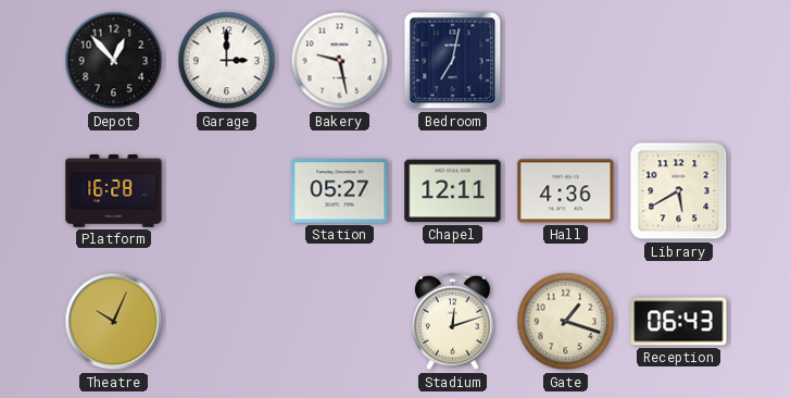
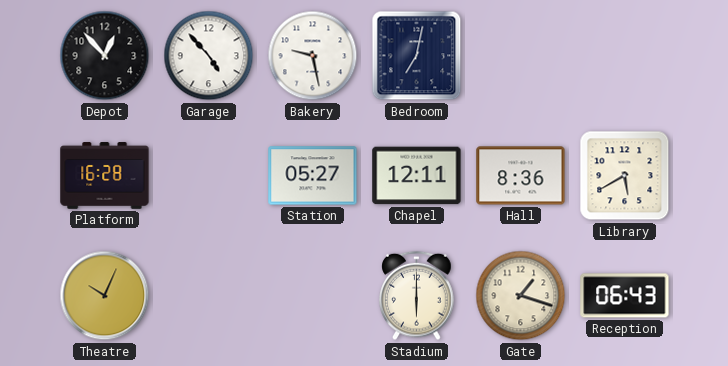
Garage: 3:00 -> 4:53
Hall: 4:36 -> 8:36
Stadium: 12:12 -> 6:00
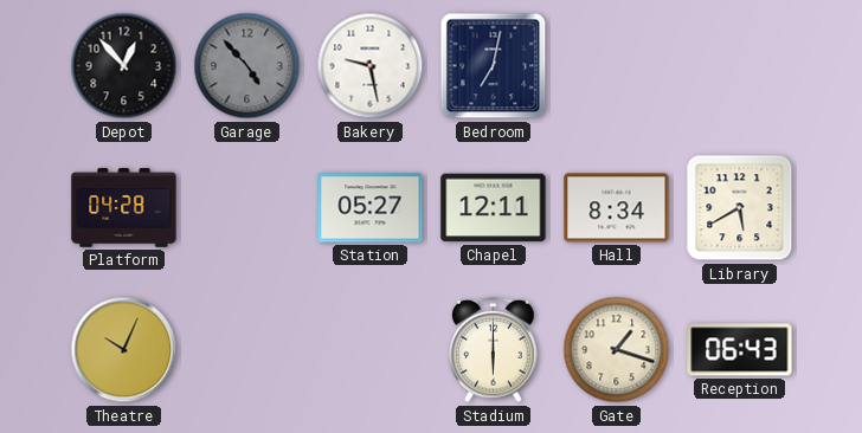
Garage dial: white -> grey
Platform: 16:28 -> 04:28
Hall: 8:36 -> 8:34
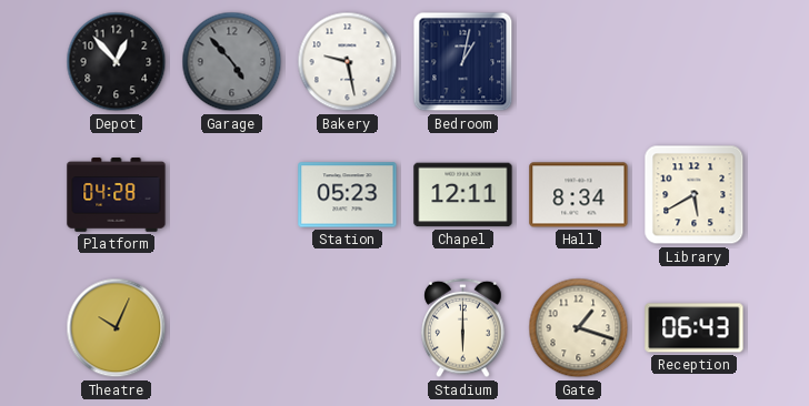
Bedroom: 7:02 -> 1:02
Station: 05:27 -> 05:23
